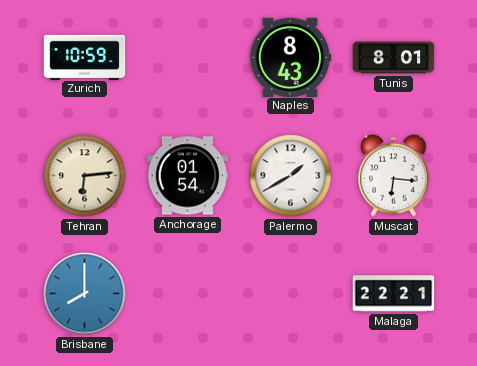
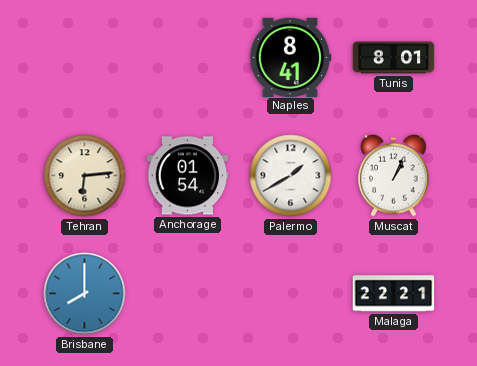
Zurich: 10:59 -> none
Naples: 8:43 -> 8:41
Muscat: 6:16 -> 1:04
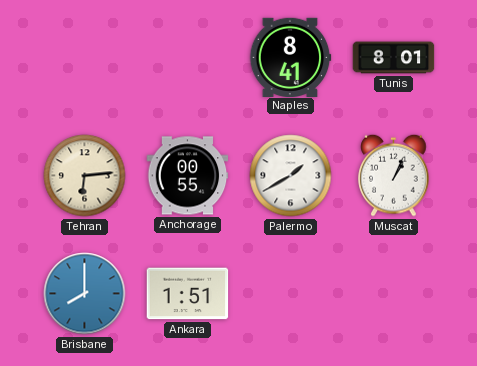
Anchorage: 01:54 -> 00:55
Ankara: none -> 1:51
Malaga: 22:21 -> none
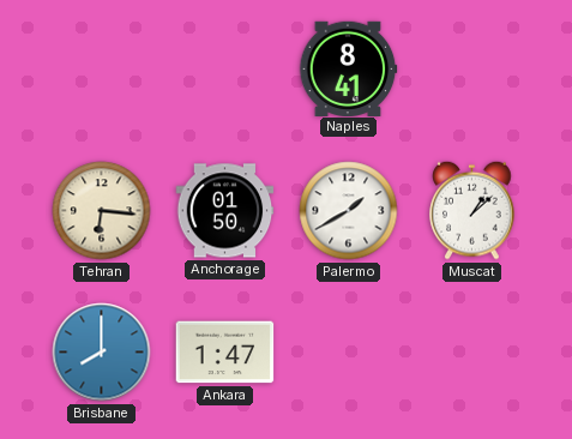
Tunis: 8:01 -> none
Tehran: 6:14 -> 6:16
Anchorage: 00:55 -> 01:50
Muscat: 1:04 -> 1:08
Ankara: 1:51 -> 1:47
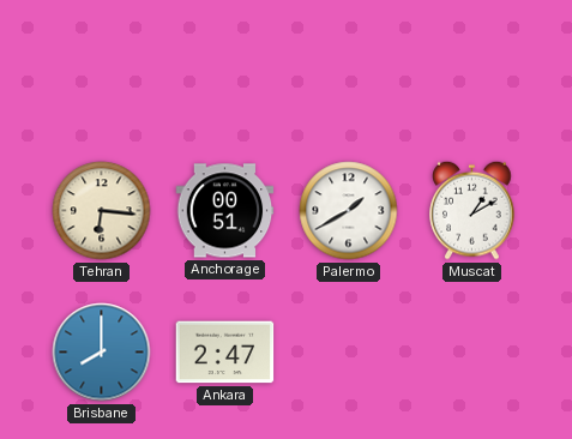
Naples: 8:41 -> none
Anchorage: 01:50 -> 00:51
Muscat: 1:08 -> 1:10
Ankara: 1:47 -> 2:47
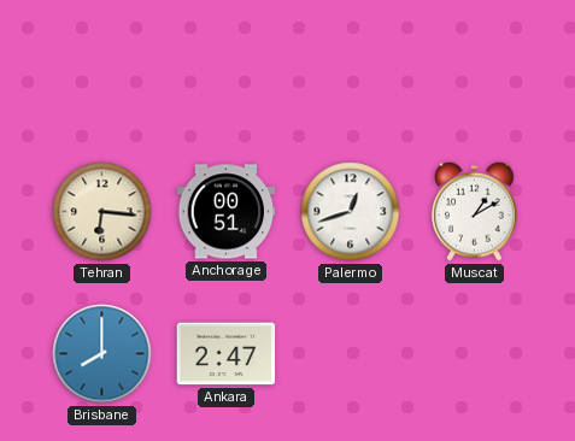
Palermo: 1:40 -> 12:42
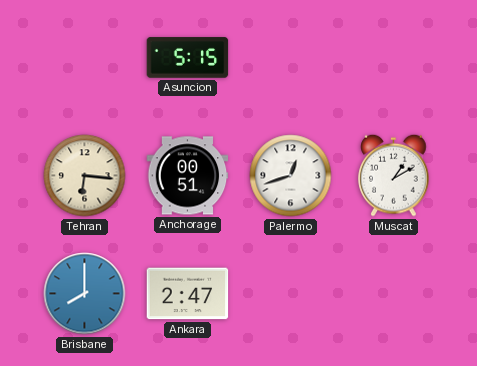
Asuncion: none -> 5:15
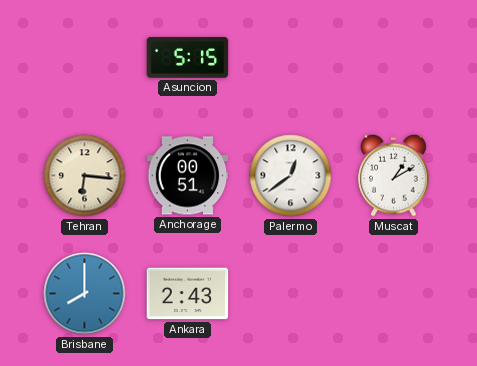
Palermo: 12:42 -> 12:39
Ankara: 2:47 -> 2:43
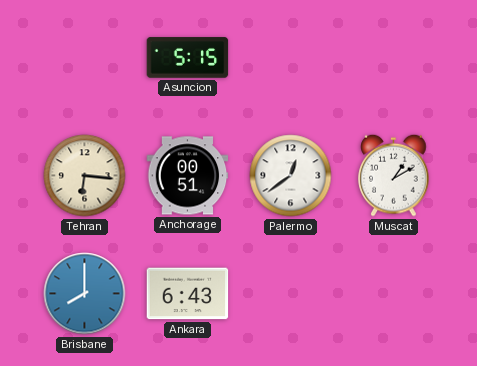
Ankara: 2:43 -> 6:43
